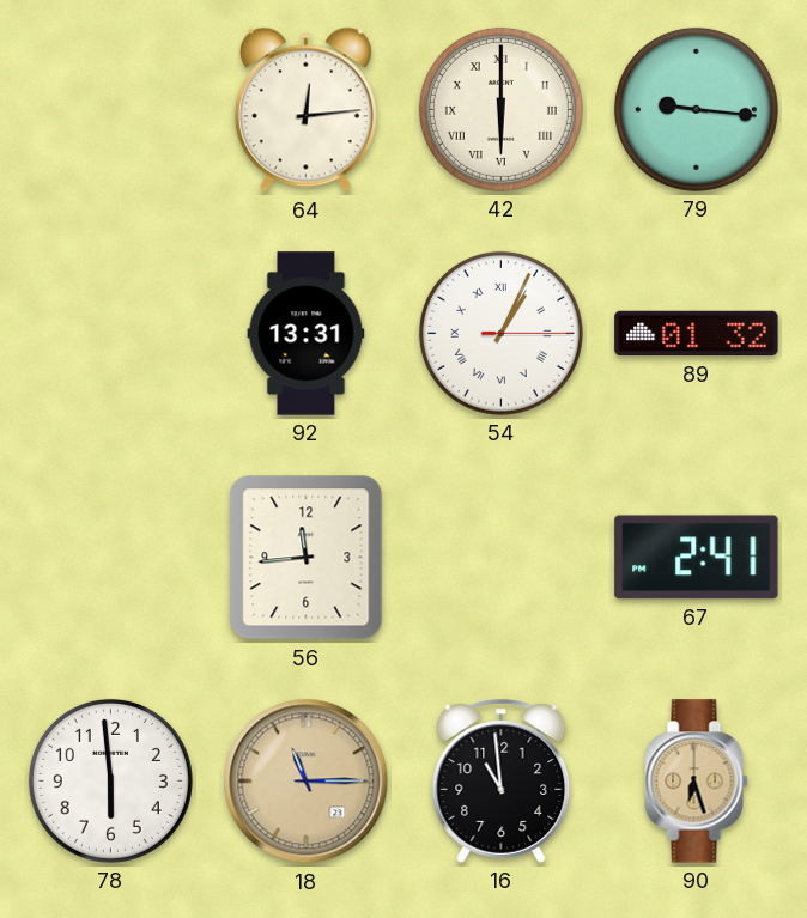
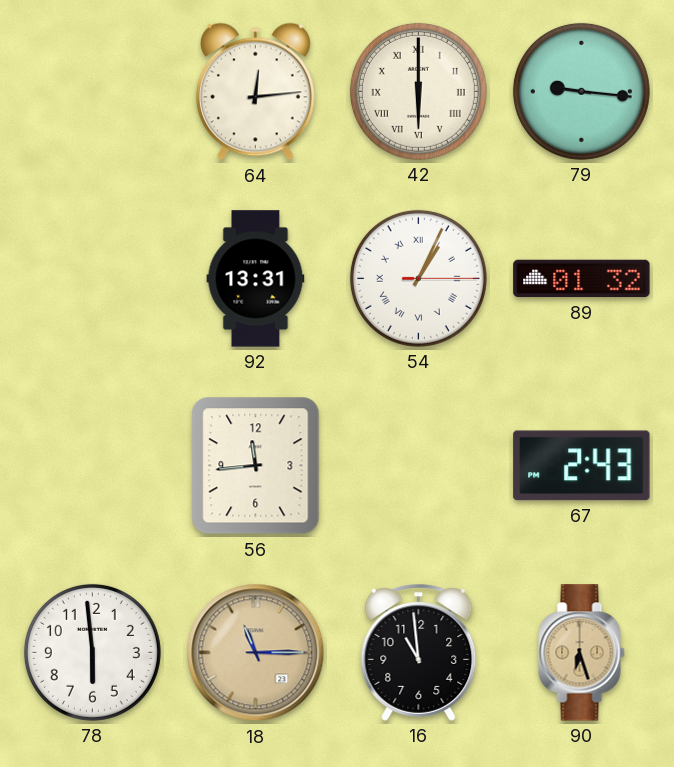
67: 2:41 -> 2:43
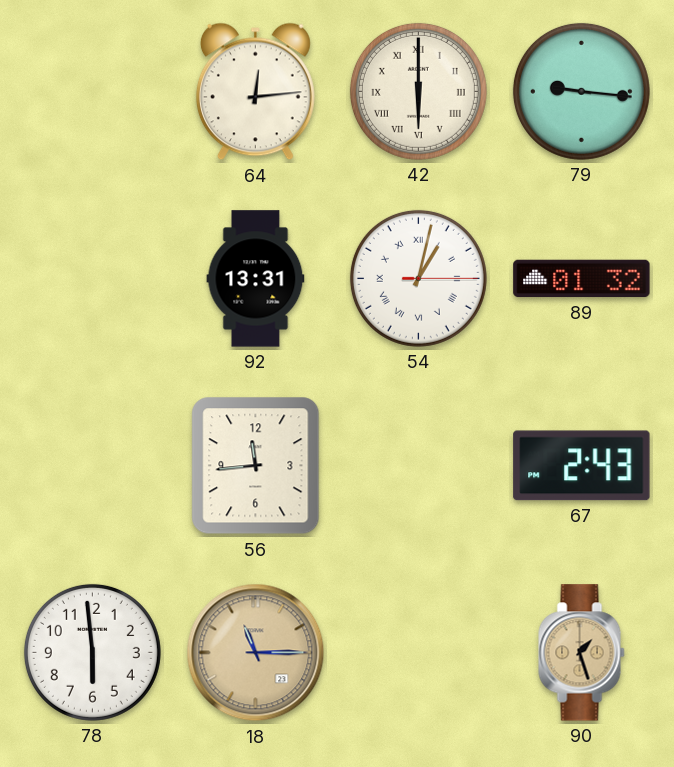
54: 1:04 -> 1:02
16: 10:59 -> none
90: 6:27 -> 1:27
